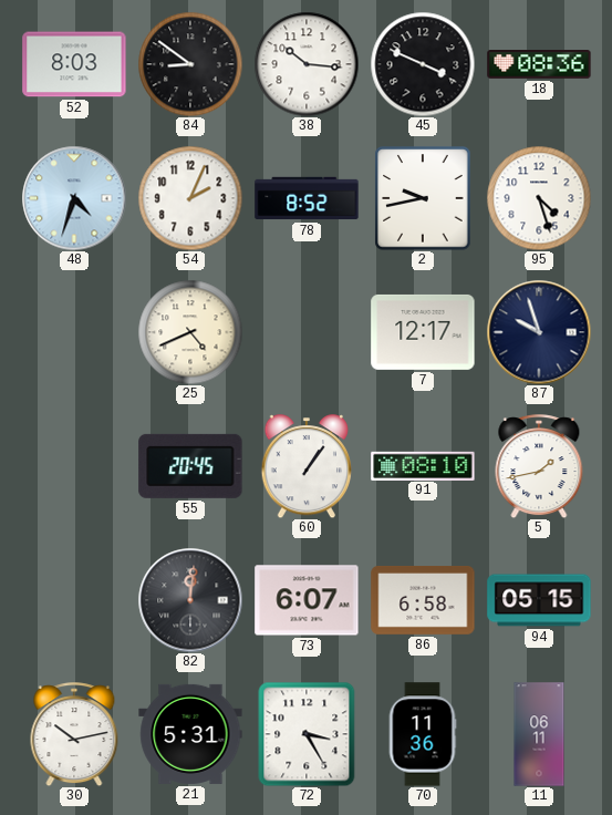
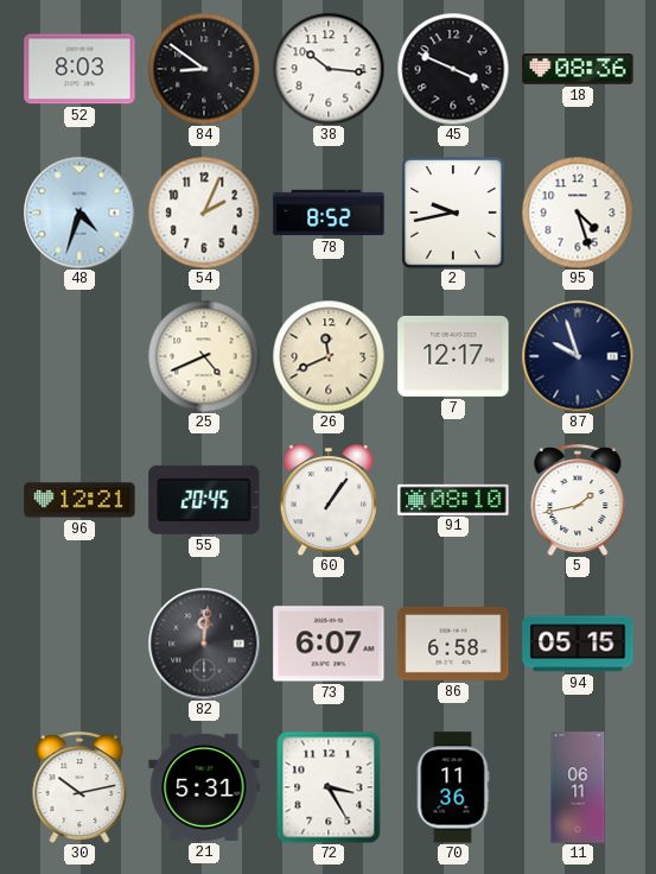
26: none -> 11:41
96: none -> 12:21
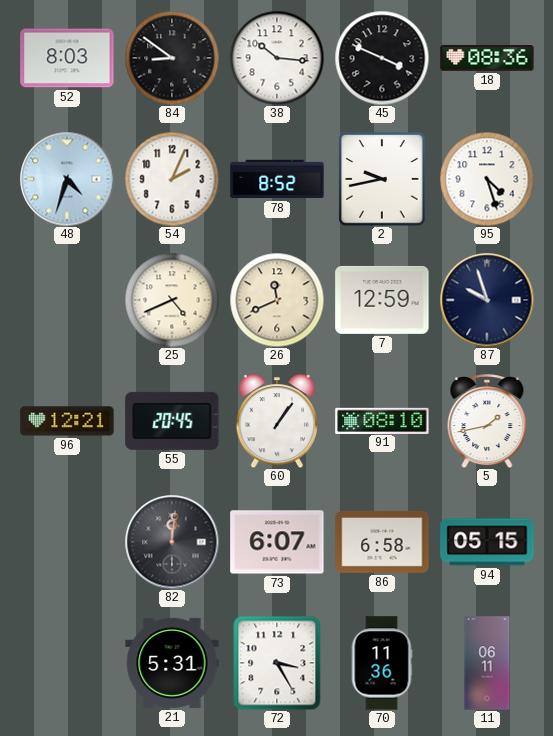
7: 12:17 -> 12:59
30: 10:13 -> none
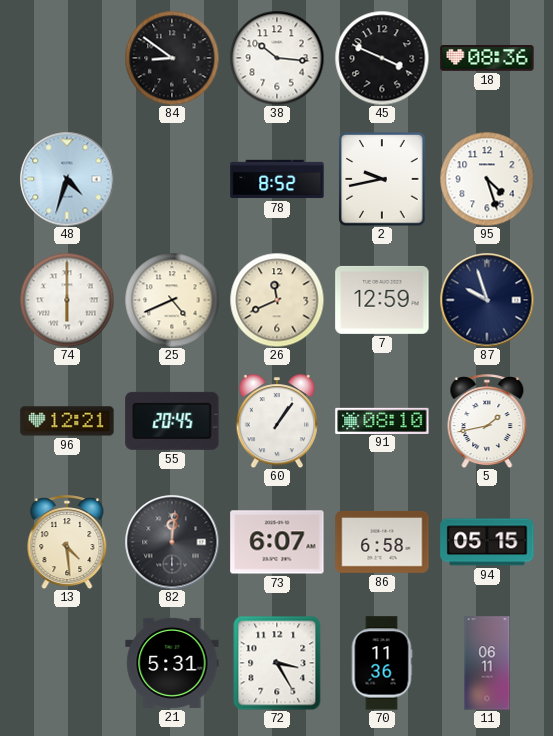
52: 8:03 -> none
54: 2:04 -> none
74: none -> 6:00
13: none -> 4:29
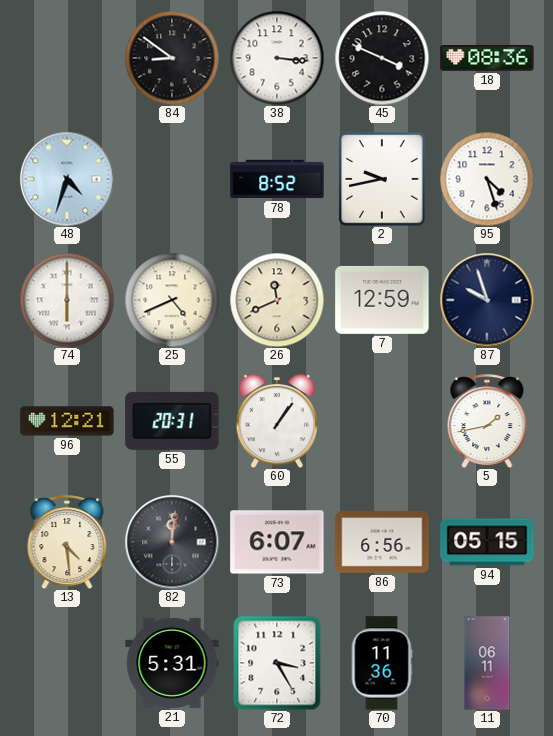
38: 10:16 -> 3:16
55: 20:45 -> 20:31
91: 08:10 -> none
86: 6:58 -> 6:56
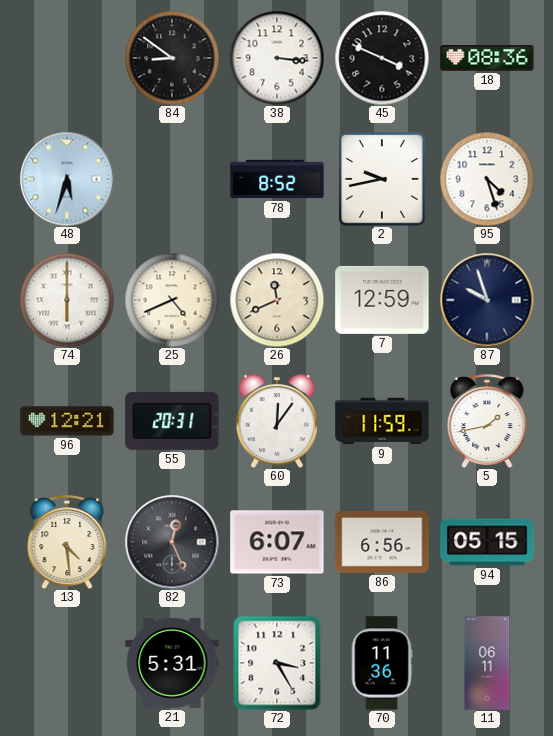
48: 4:33 -> 5:33
60: 1:06 -> 12:06
9: none -> 11:59
82: 12:01 -> 12:26
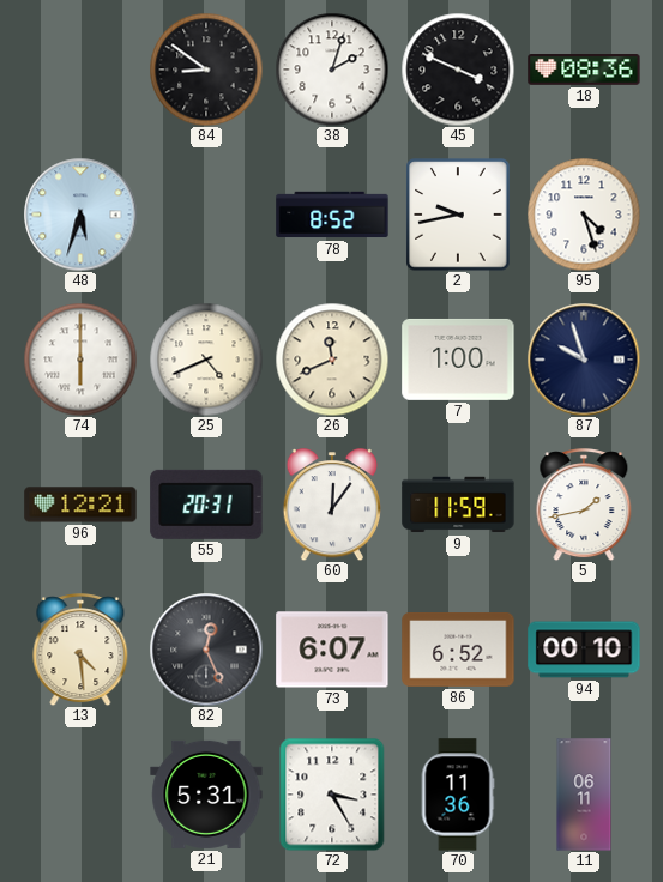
38: 3:16 -> 2:03
7: 12:59 -> 1:00
86: 6:56 -> 6:52
94: 05:15 -> 00:10
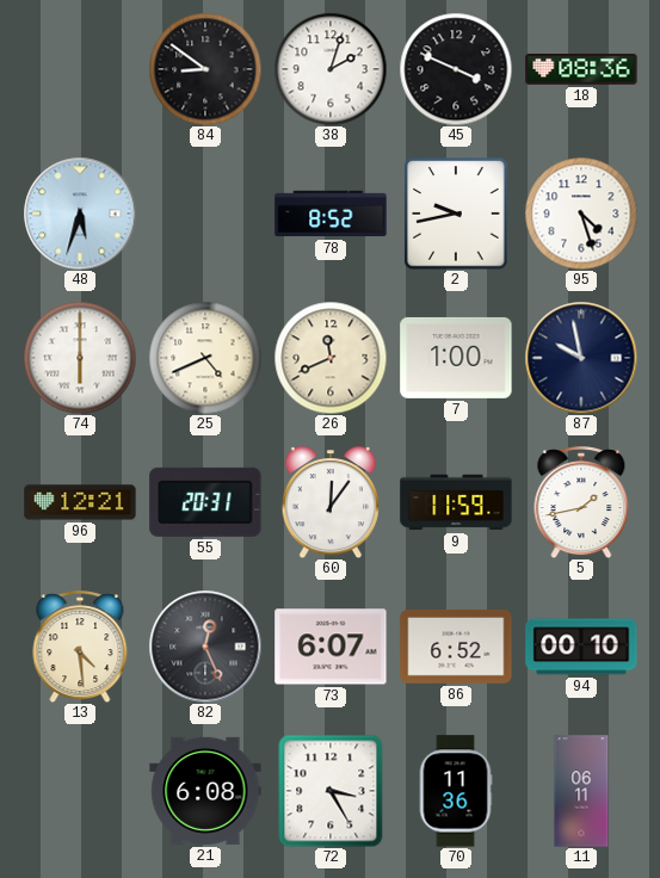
87: 9:57 -> 9:58
21: 5:31 -> 6:08
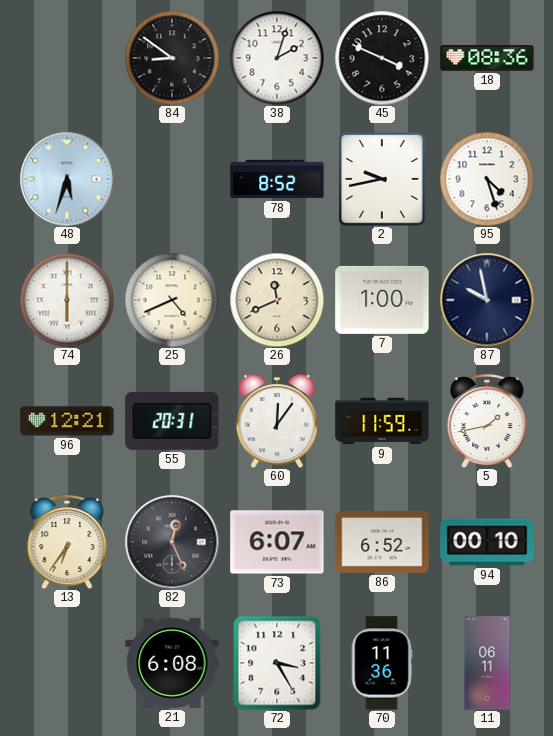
13: 4:29 -> 6:36
